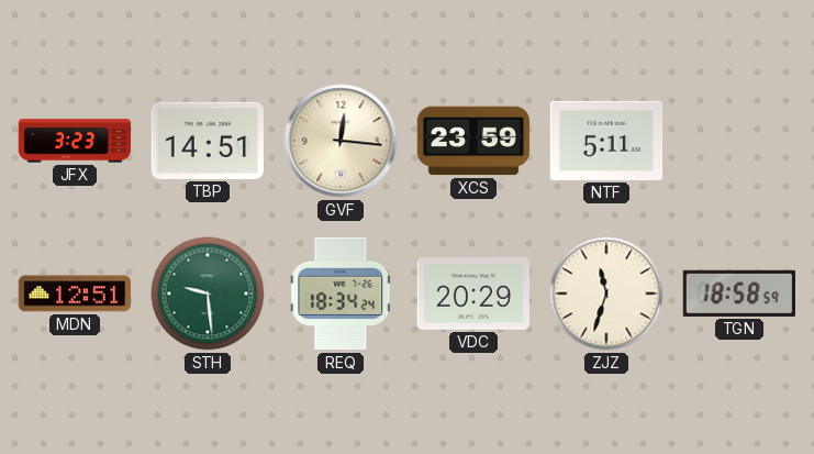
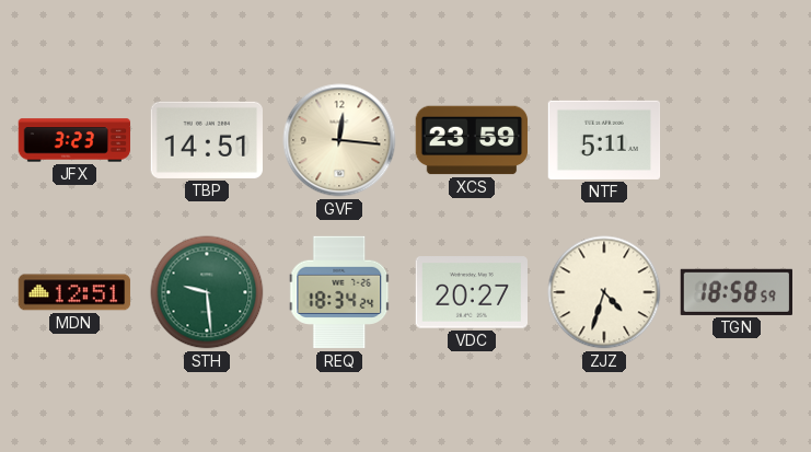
VDC: 20:29 -> 20:27
ZJZ: 11:33 -> 4:33
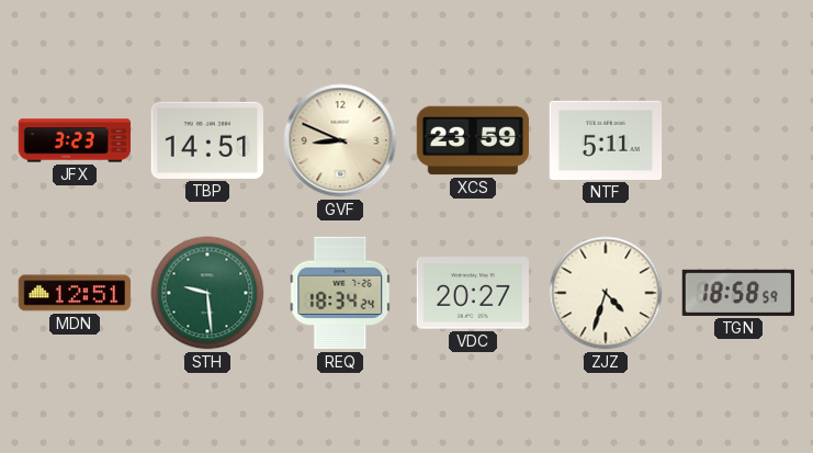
GVF: 12:16 -> 8:49
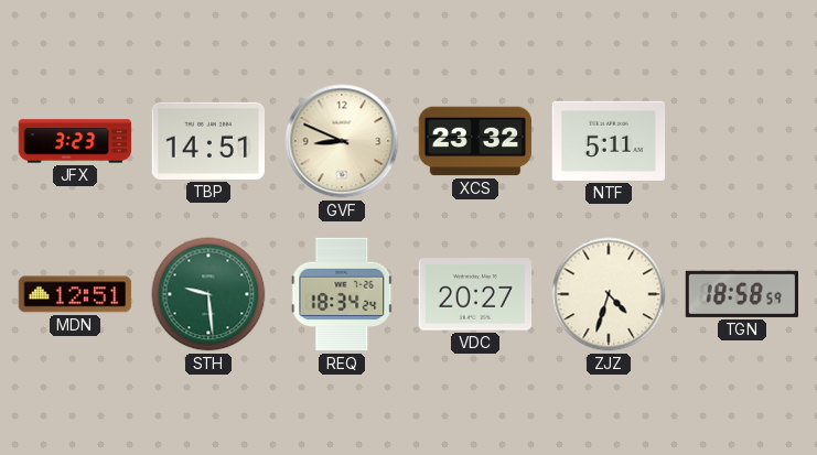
XCS: 23:59 -> 23:32
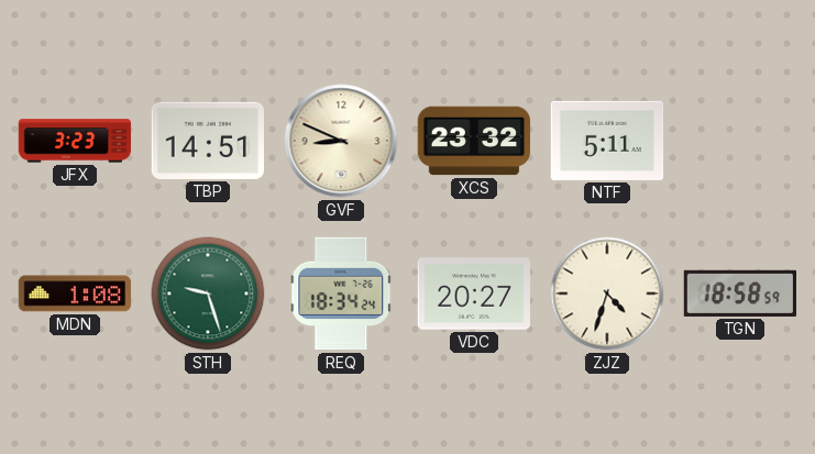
MDN: 12:51 -> 1:08
STH: 9:29 -> 9:27
